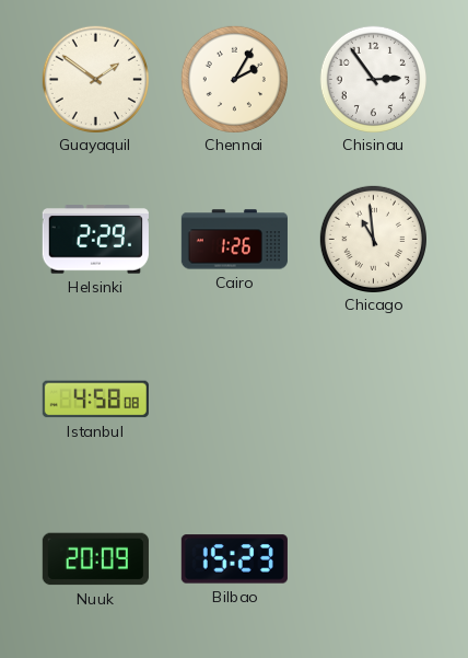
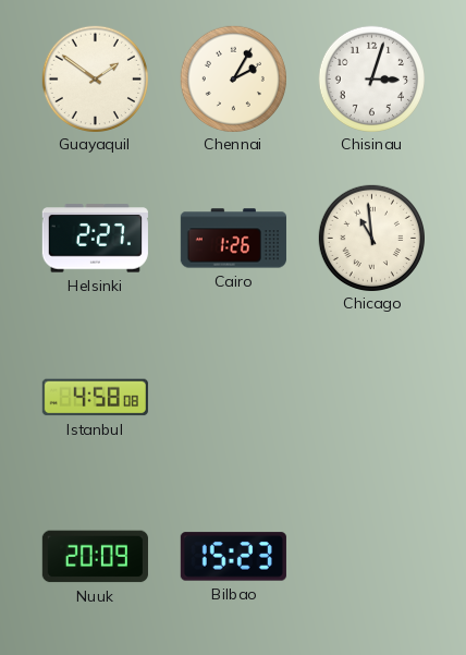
Chisinau: 2:54 -> 3:03
Helsinki: 2:29 -> 2:27
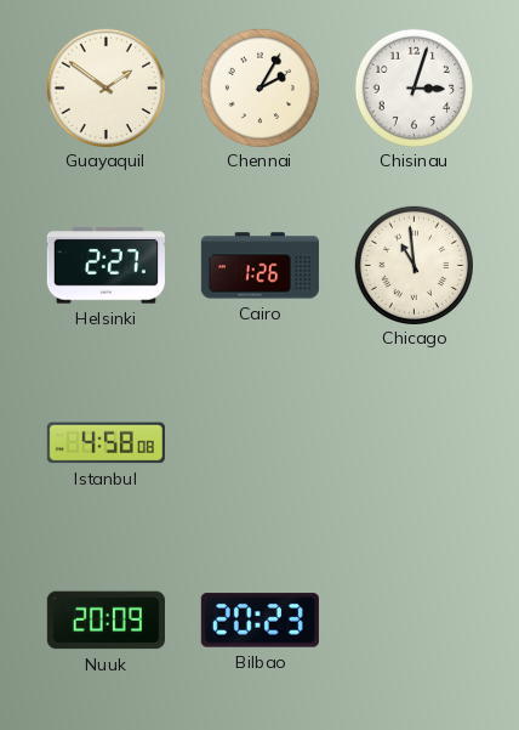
Bilbao: 15:23 -> 20:23
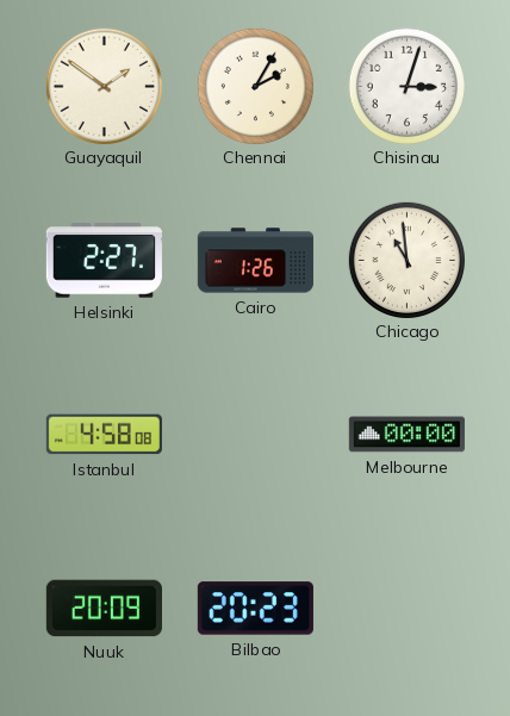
Melbourne: none -> 00:00
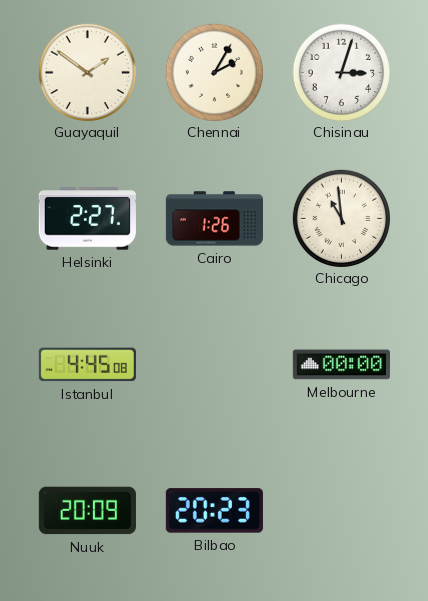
Istanbul: 4:58 -> 4:45
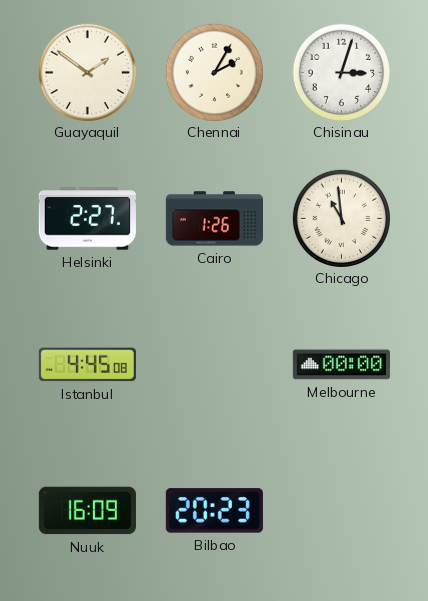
Nuuk: 20:09 -> 16:09
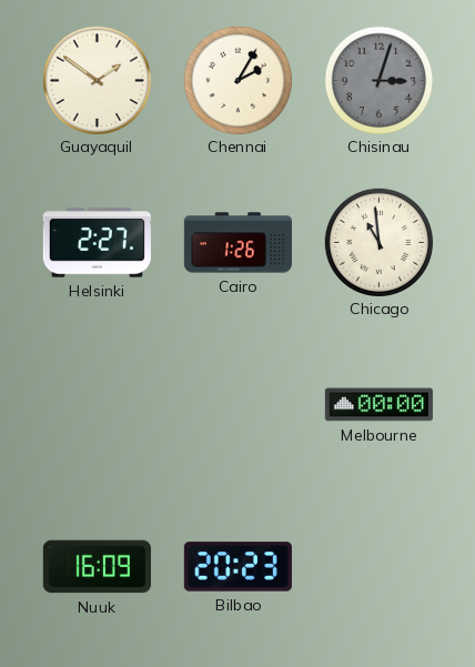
Chisinau dial: white -> grey
Istanbul: 4:45 -> none
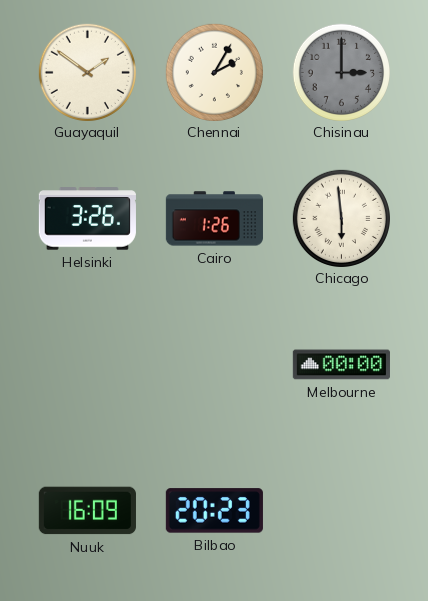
Chisinau: 3:03 -> 3:00
Helsinki: 2:27 -> 3:26
Chicago: 10:59 -> 5:59
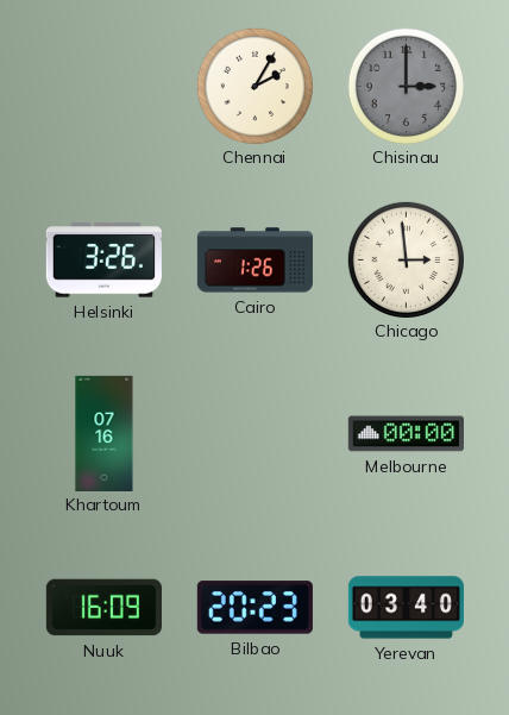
Guayaquil: 1:51 -> none
Chicago: 5:59 -> 2:59
Khartoum: none -> 07:16
Yerevan: none -> 03:40
